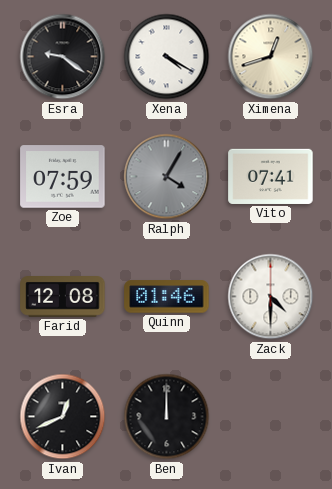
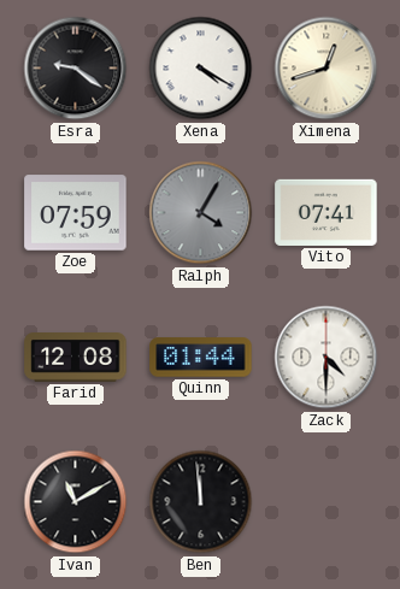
Quinn: 01:46 -> 01:44
Ivan: 12:41 -> 11:10
Ben: 12:00 -> 11:59
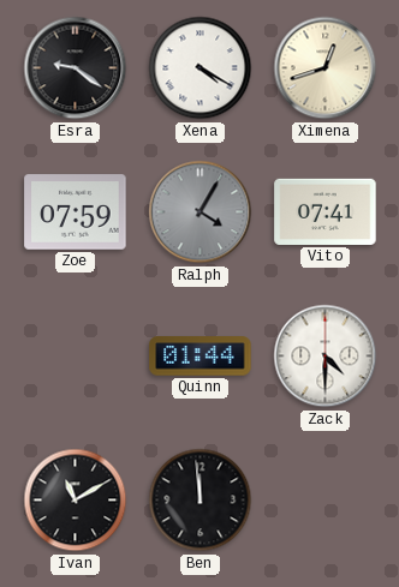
Farid: 12:08 -> none
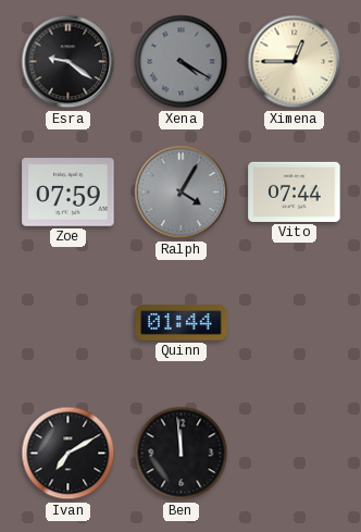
Xena dial: white -> grey
Ximena: 12:42 -> 12:45
Vito: 07:41 -> 07:44
Zack: 4:30 -> none
Ivan: 11:10 -> 7:10
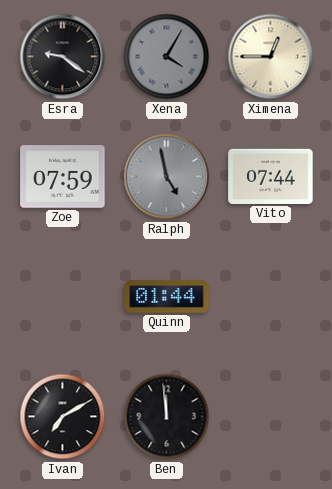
Xena: 4:20 -> 4:05
Ralph: 4:05 -> 4:58
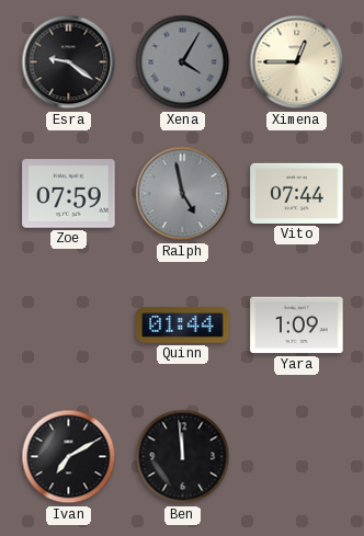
Yara: none -> 1:09
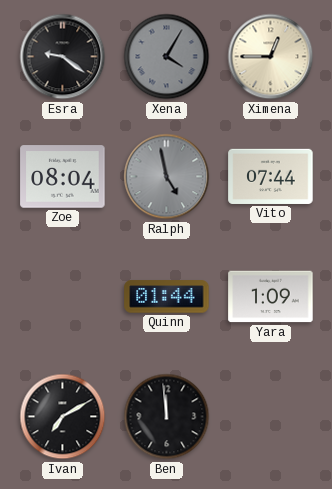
Zoe: 07:59 -> 08:04
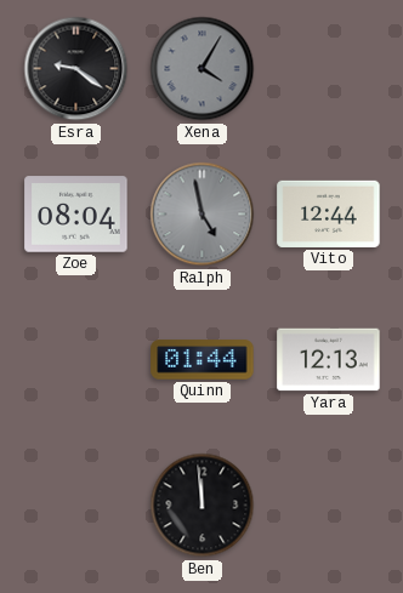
Ximena: 12:45 -> none
Vito: 07:44 -> 12:44
Yara: 1:09 -> 12:13
Ivan: 7:10 -> none
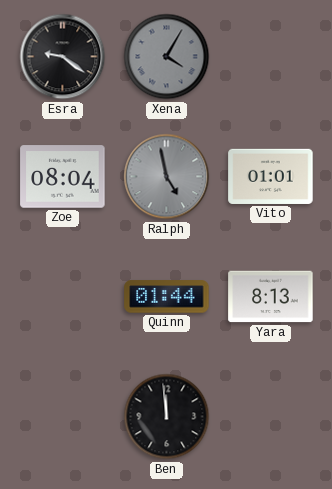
Vito: 12:44 -> 01:01
Yara: 12:13 -> 8:13
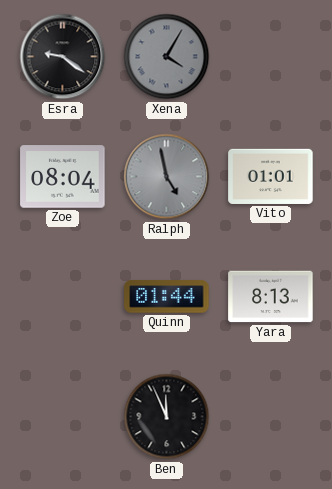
Ben: 11:59 -> 11:56
